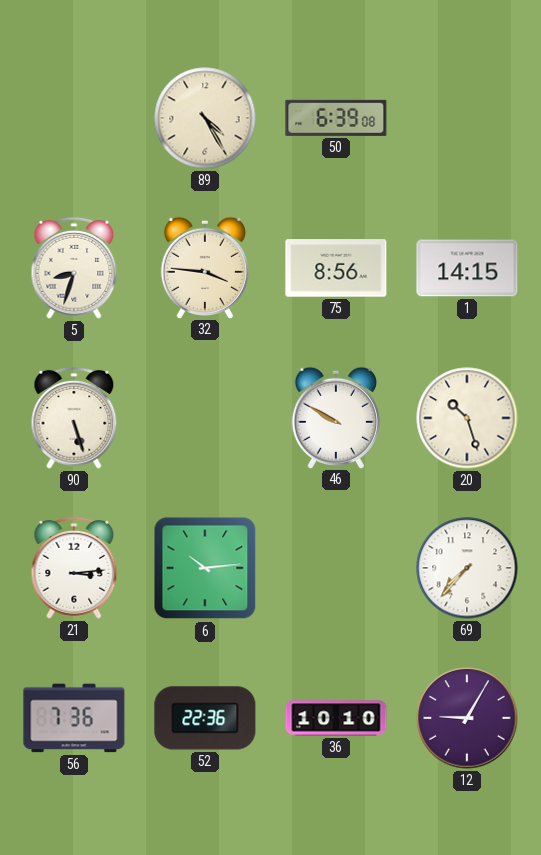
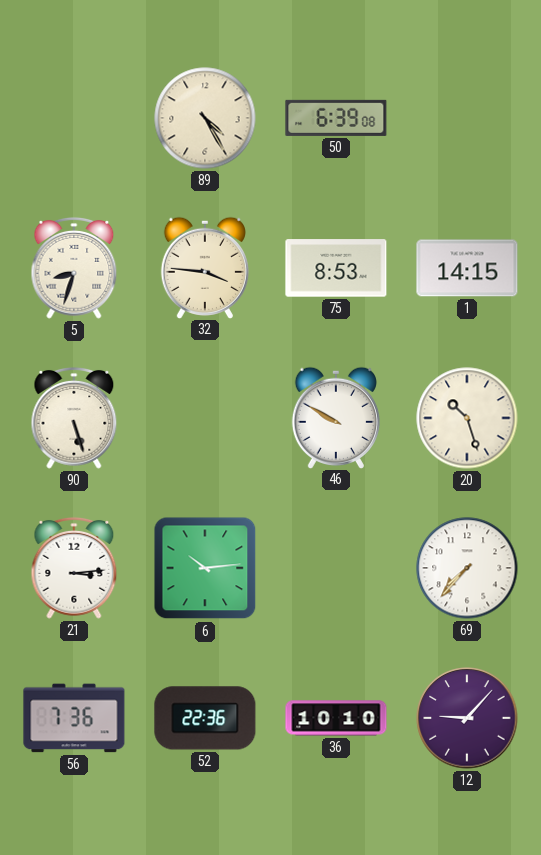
75: 8:56 -> 8:53
12: 9:05 -> 9:07
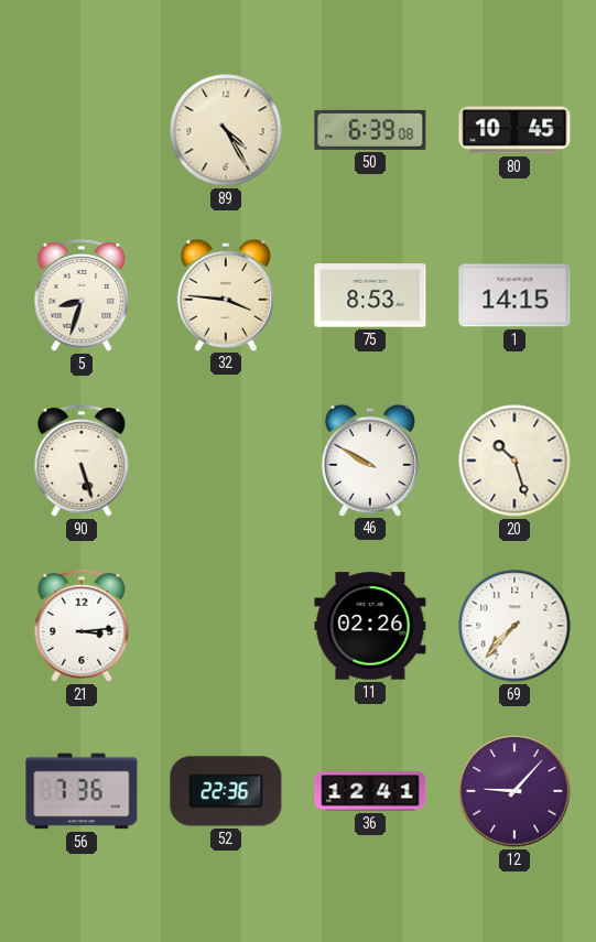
80: none -> 10:45
6: 10:14 -> none
11: none -> 02:26
36: 10:10 -> 12:41
